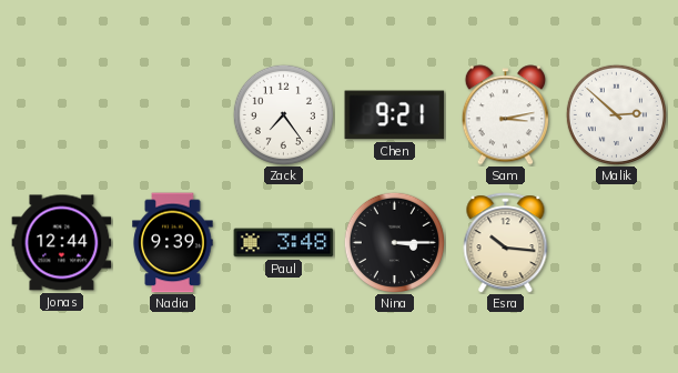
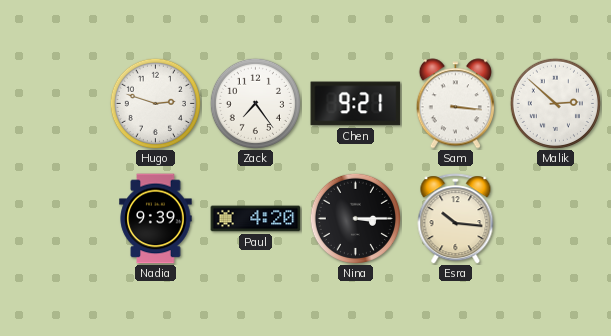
Hugo: none -> 2:48
Sam: 3:13 -> 3:16
Jonas: 12:44 -> none
Paul: 3:48 -> 4:20
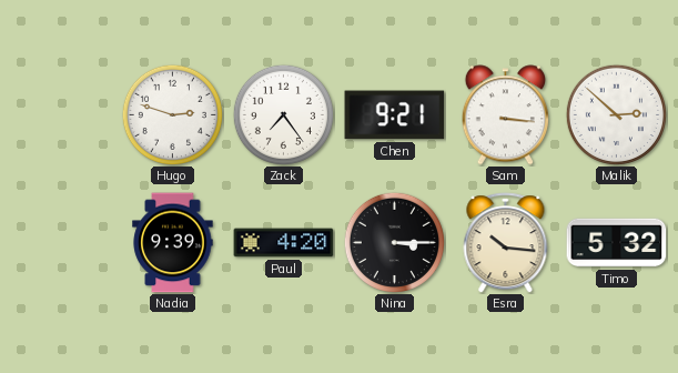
Timo: none -> 5:32
